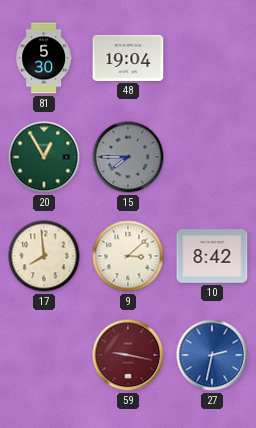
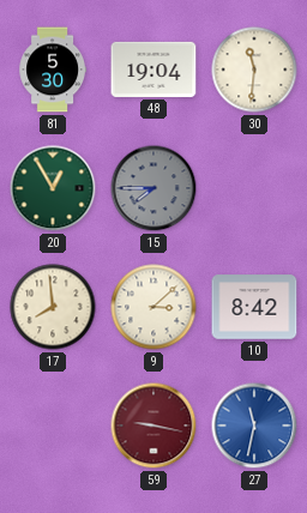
30: none -> 11:31
27: 2:32 -> 11:32
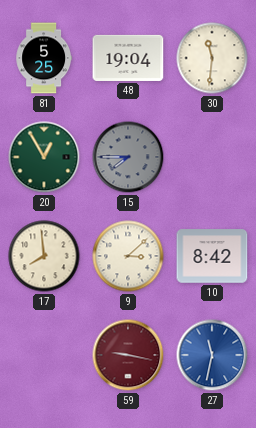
81: 5:30 -> 5:25
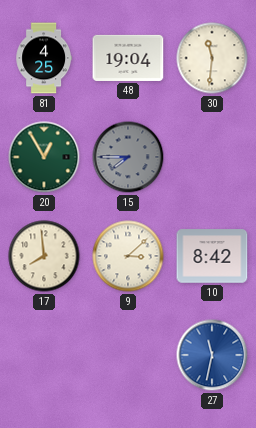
81: 5:25 -> 4:25
59: 9:17 -> none
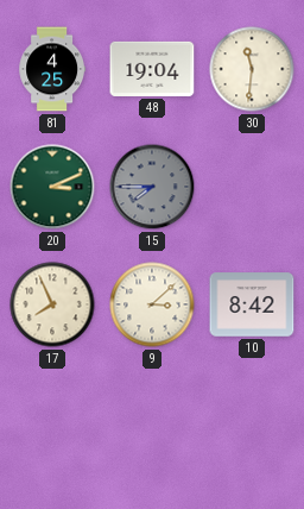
20: 12:55 -> 3:11
17: 7:59 -> 7:56
27: 11:32 -> none
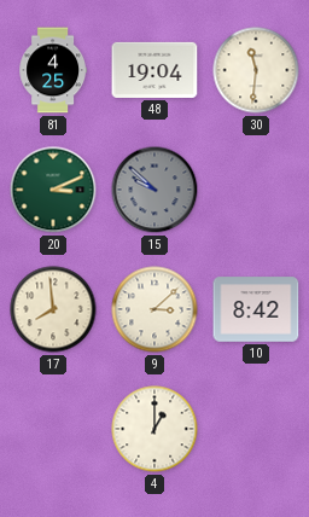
15: 7:45 -> 9:52
17: 7:56 -> 7:59
4: none -> 1:00
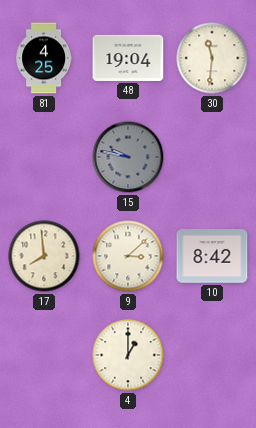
20: 3:11 -> none
15: 9:52 -> 9:47
